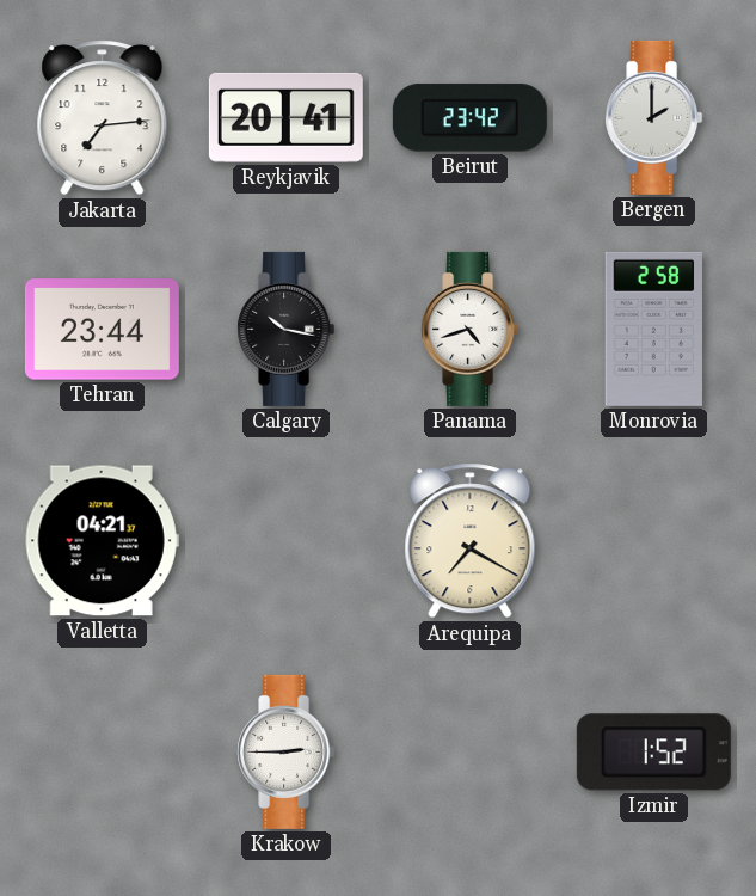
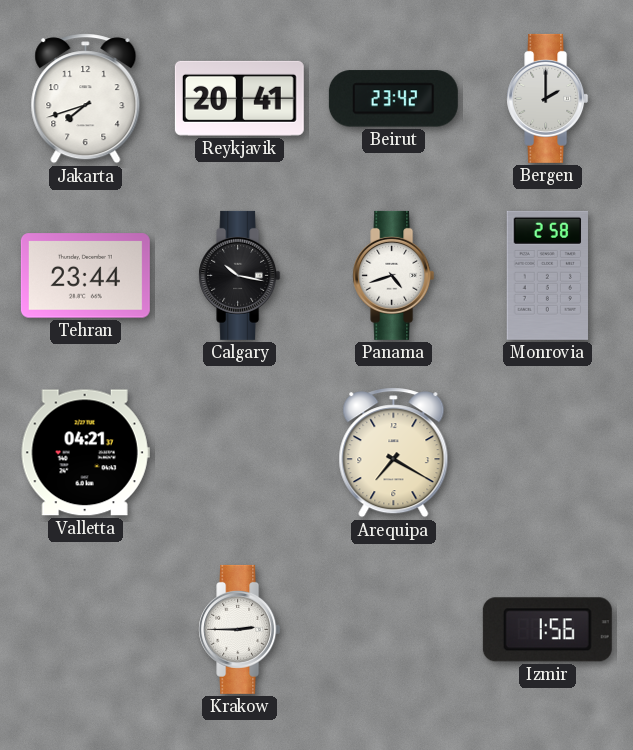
Jakarta: 7:14 -> 7:42
Izmir: 1:52 -> 1:56
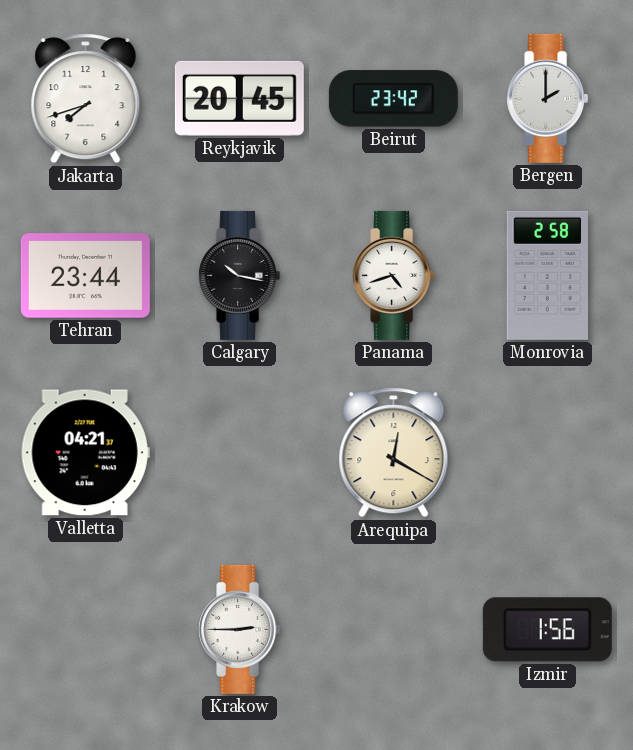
Reykjavik: 20:41 -> 20:45
Arequipa: 7:20 -> 12:20
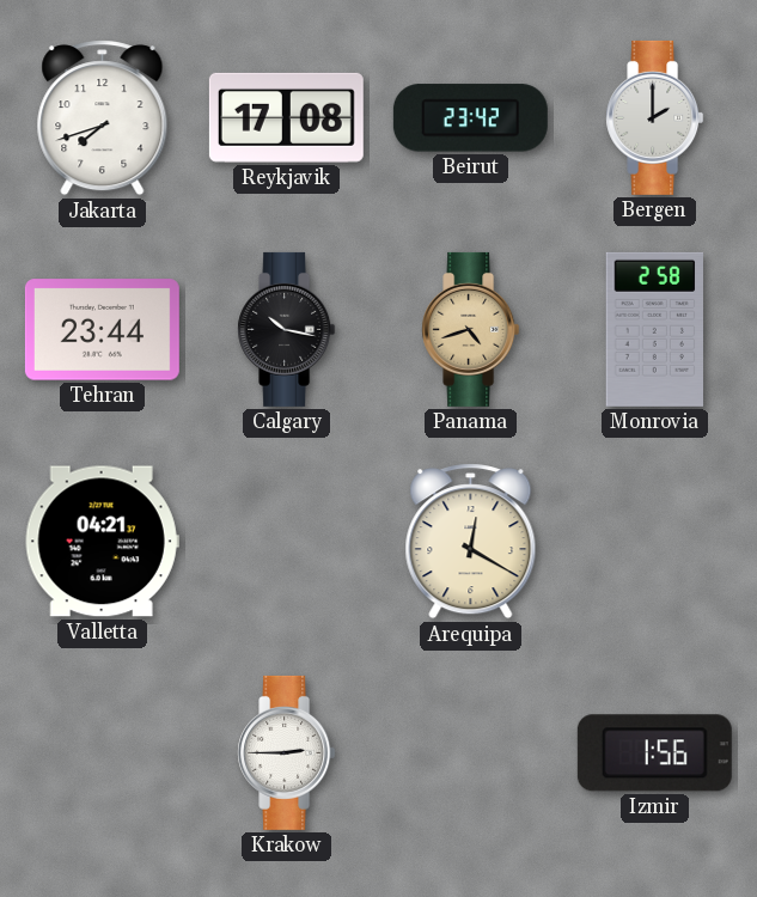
Reykjavik: 20:45 -> 17:08
Panama dial: white -> champagne
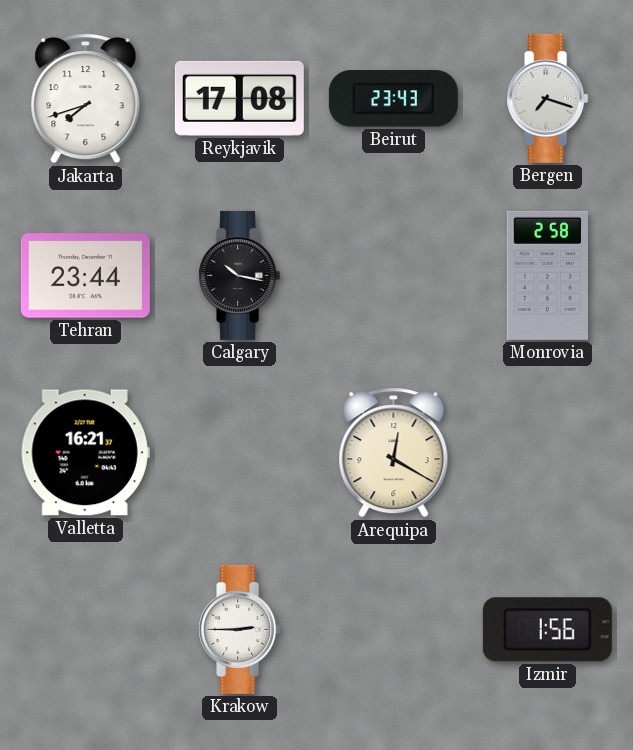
Beirut: 23:42 -> 23:43
Bergen: 2:00 -> 7:18
Panama: 4:42 -> none
Valletta: 04:21 -> 16:21
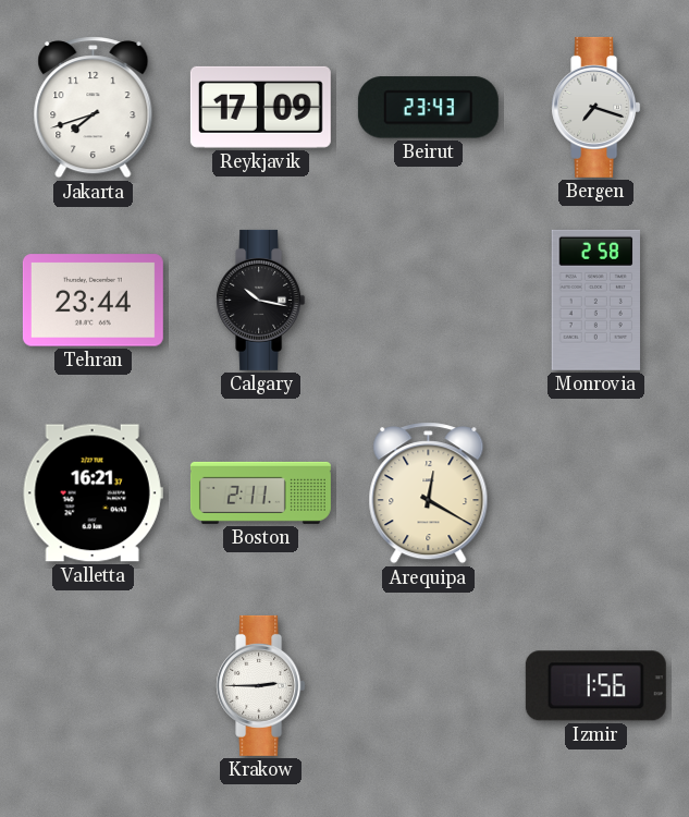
Reykjavik: 17:08 -> 17:09
Boston: none -> 2:11
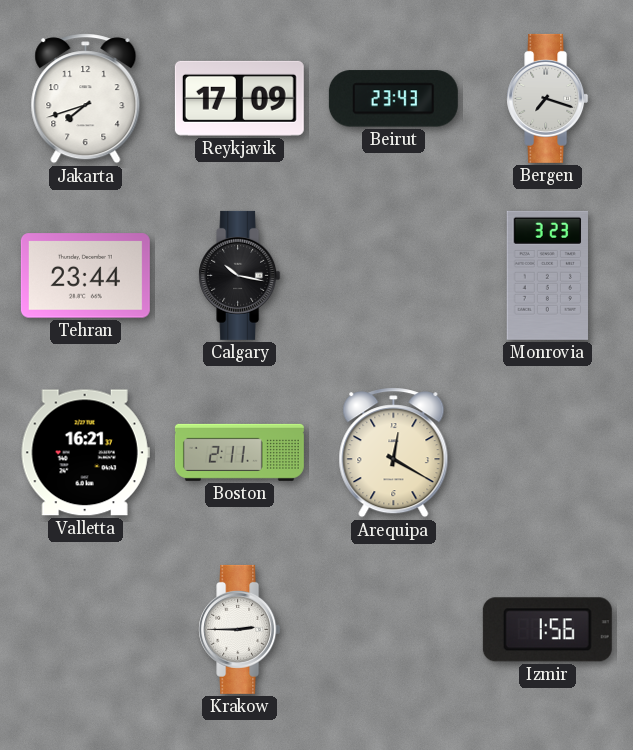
Monrovia: 2:58 -> 3:23
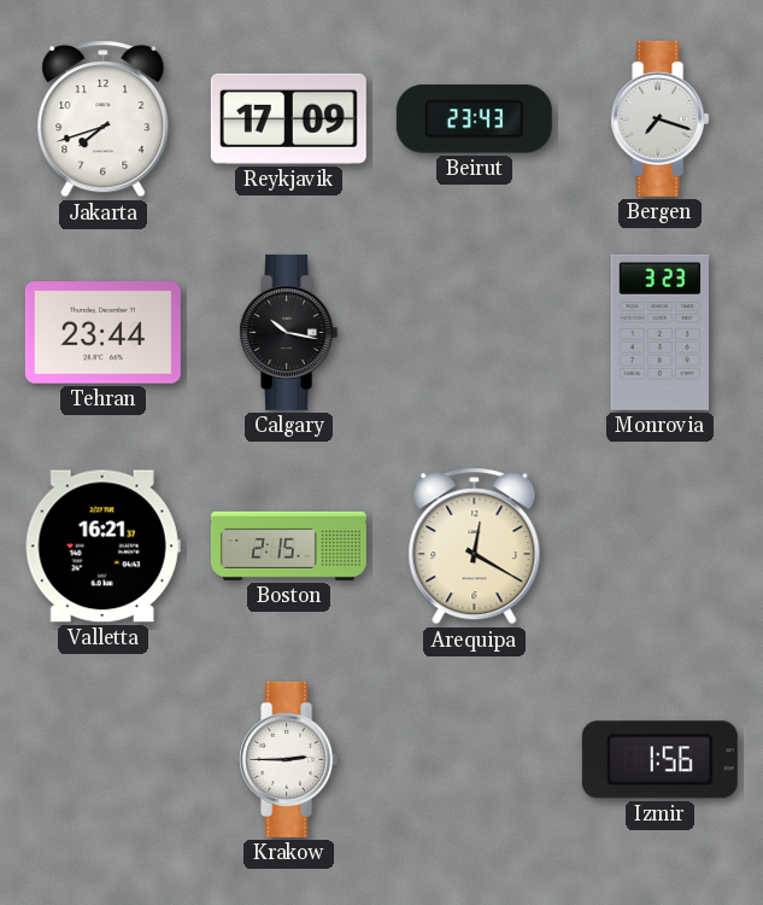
Boston: 2:11 -> 2:15
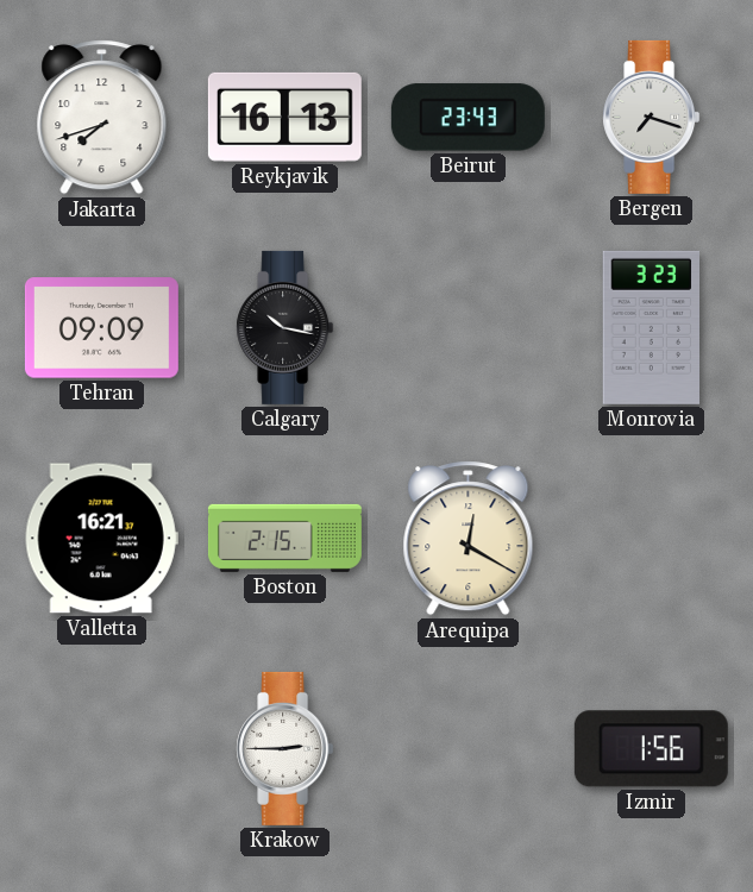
Reykjavik: 17:09 -> 16:13
Tehran: 23:44 -> 09:09
